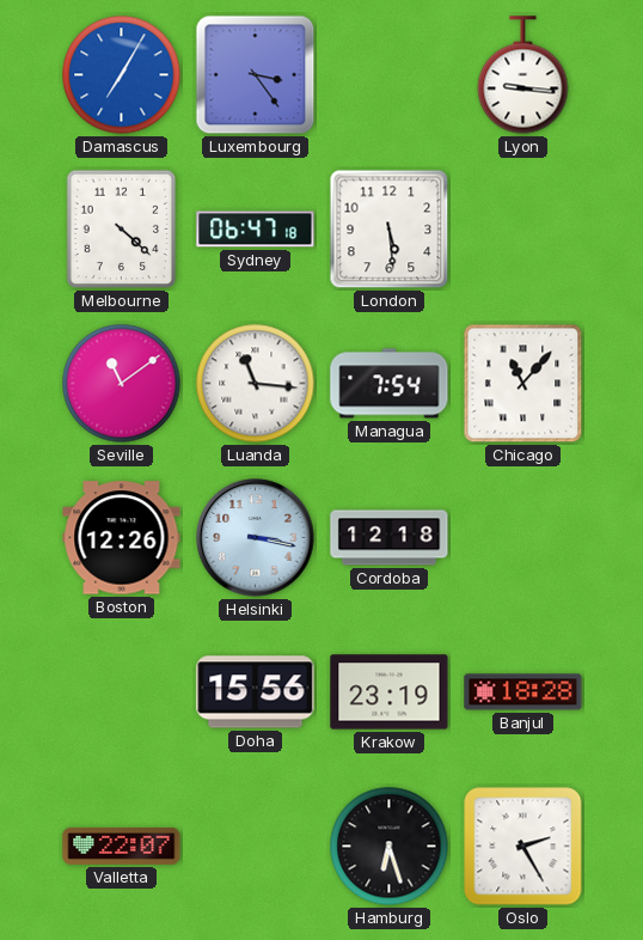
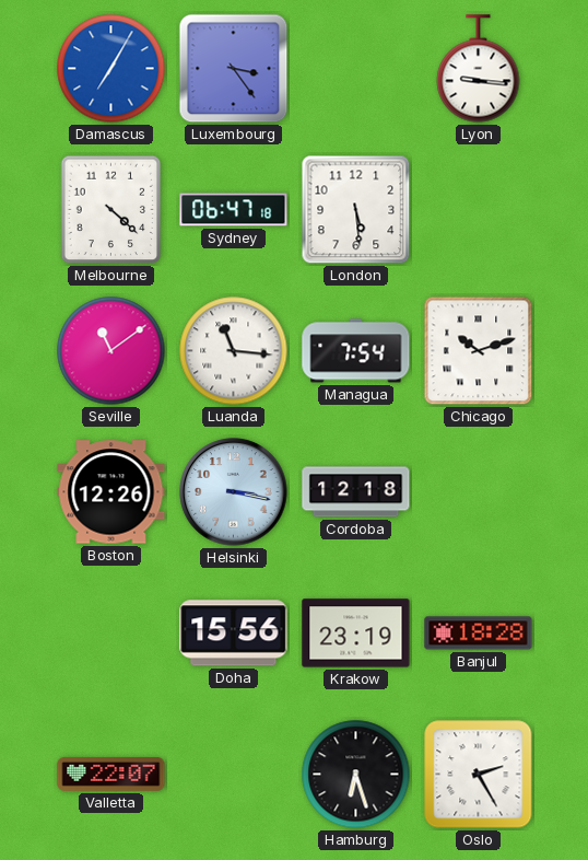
Chicago: 11:07 -> 10:12
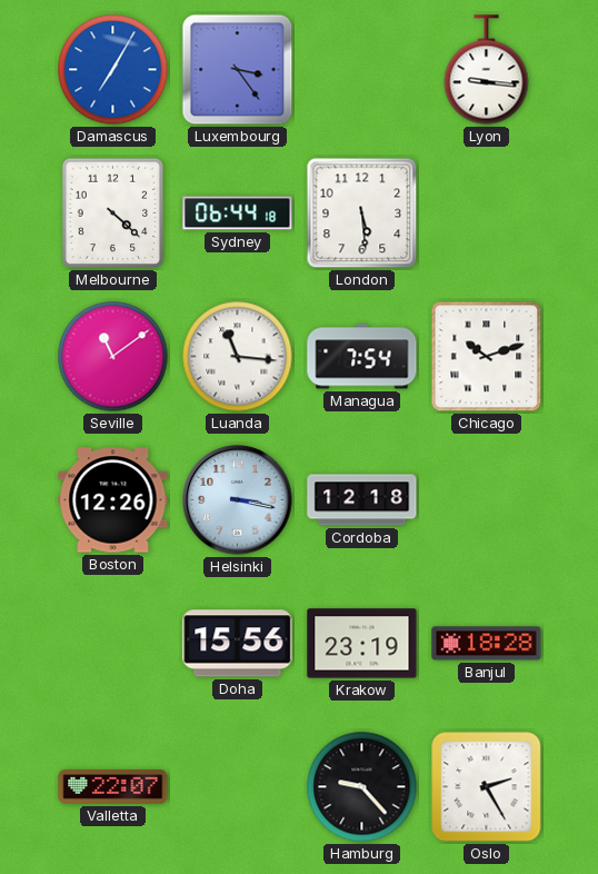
Sydney: 06:47 -> 06:44
Hamburg: 6:27 -> 9:23
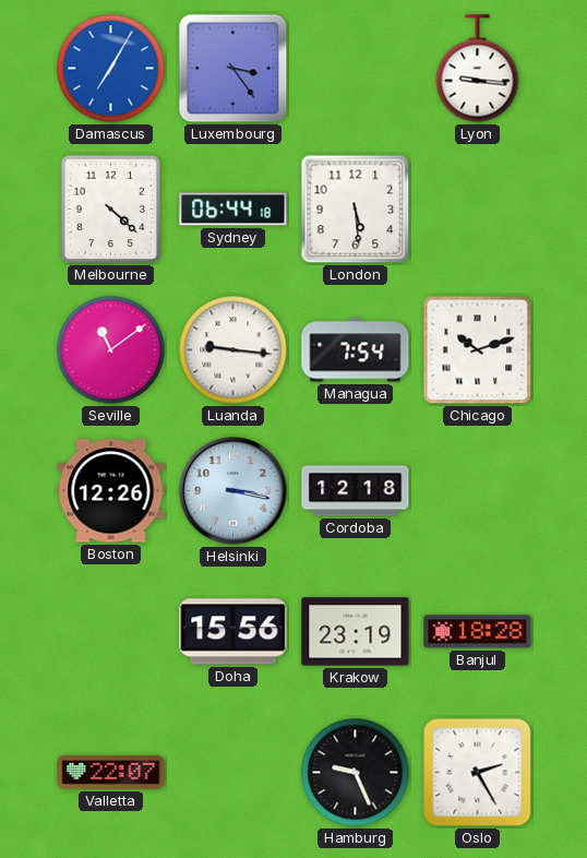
Luanda: 11:16 -> 9:16
Hamburg: 9:23 -> 9:26
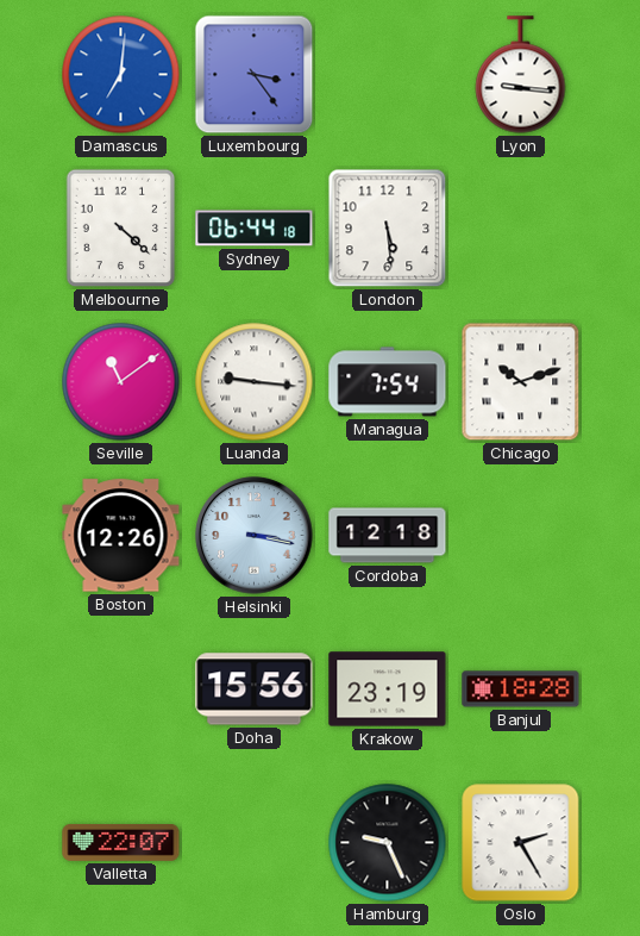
Damascus: 7:05 -> 7:01
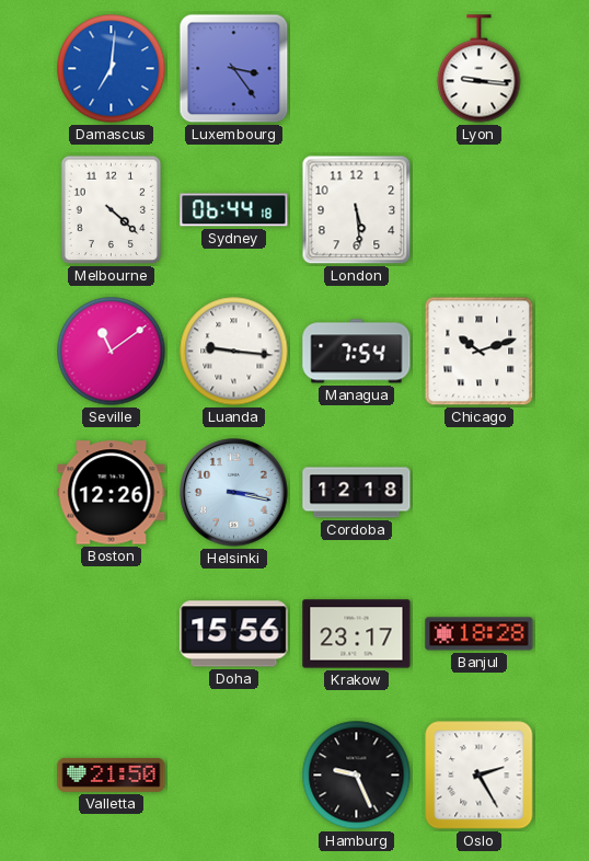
Krakow: 23:19 -> 23:17
Valletta: 22:07 -> 21:50
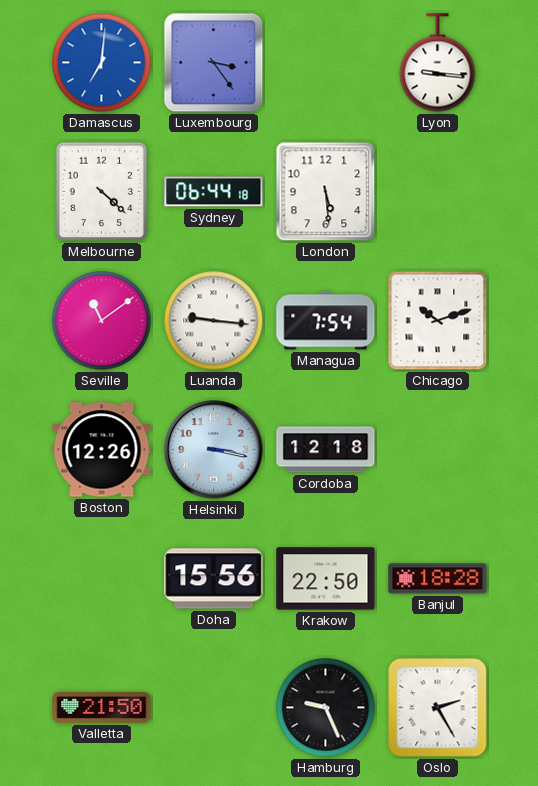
Krakow: 23:17 -> 22:50
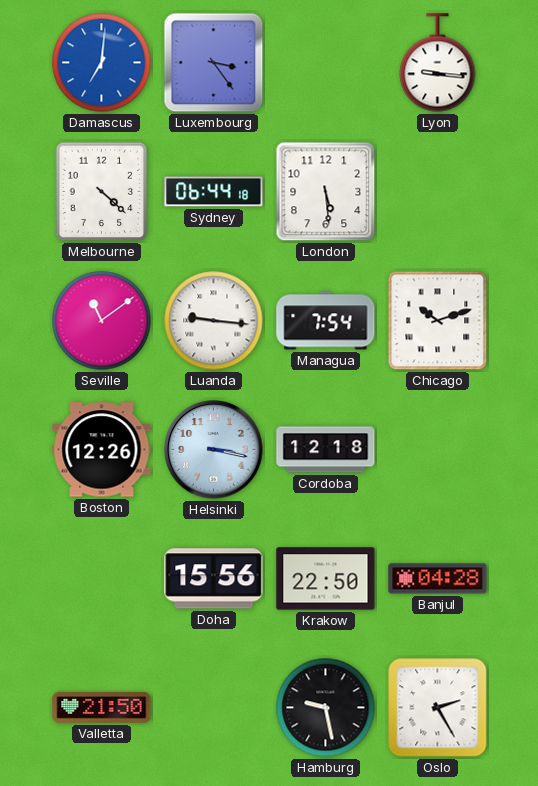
Banjul: 18:28 -> 04:28
Hamburg: 9:26 -> 9:28
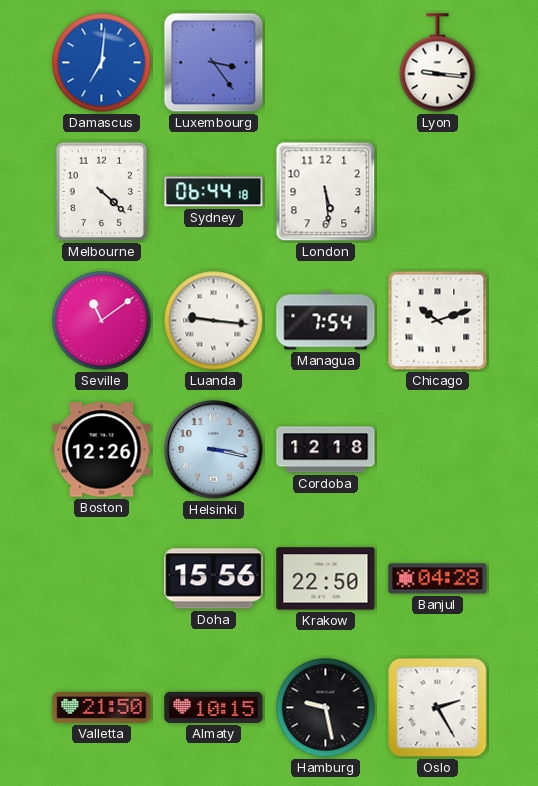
Almaty: none -> 10:15
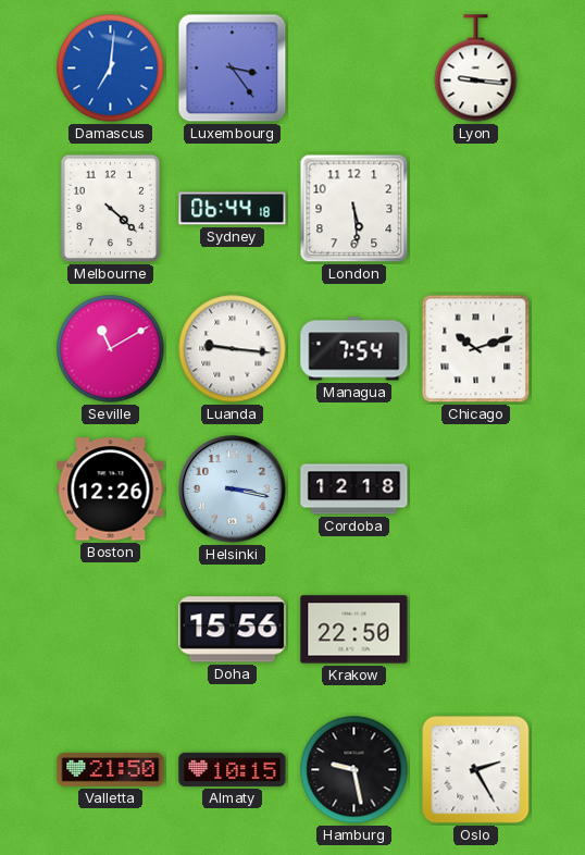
Seville: 11:09 -> 11:10
Banjul: 04:28 -> none
